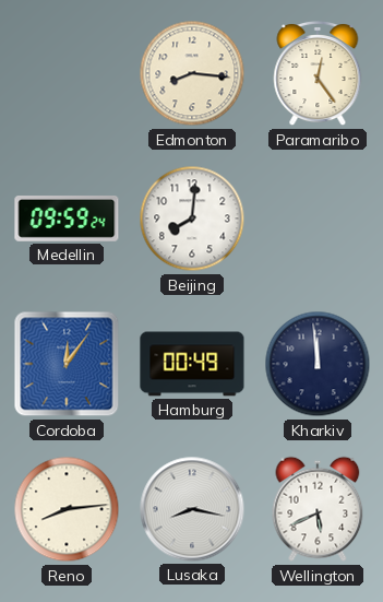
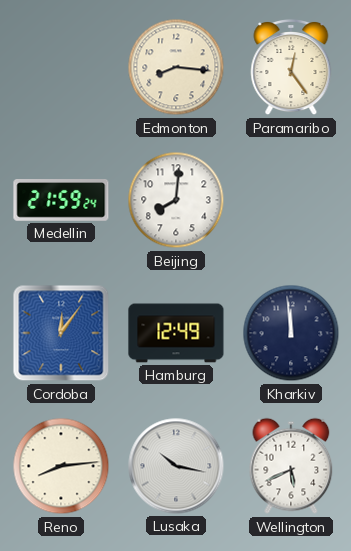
Medellin: 09:59 -> 21:59
Hamburg: 00:49 -> 12:49
Lusaka: 8:17 -> 10:17
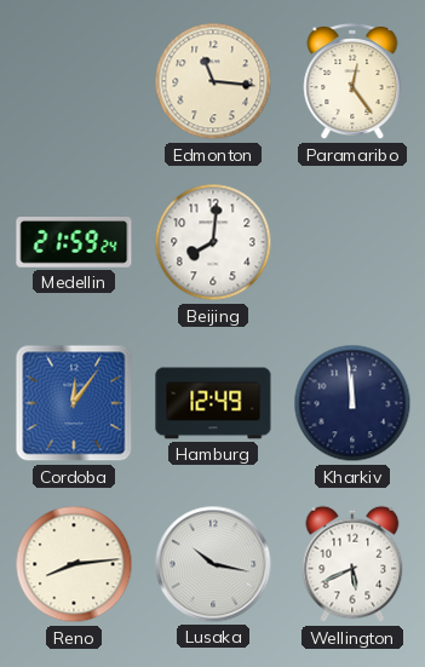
Edmonton: 8:16 -> 11:16
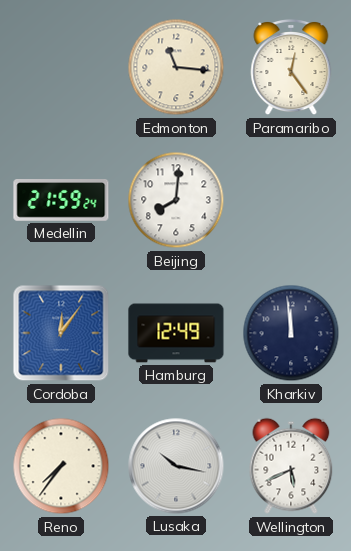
Reno: 8:14 -> 7:36
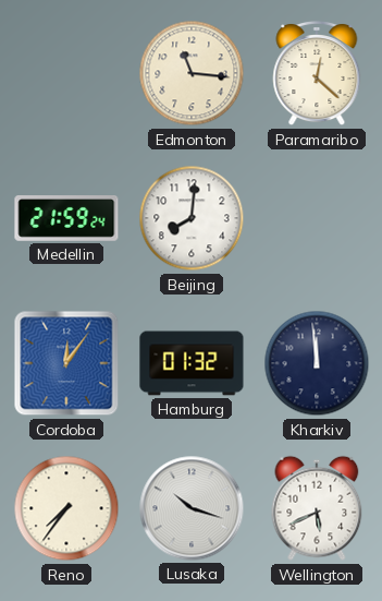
Paramaribo: 12:24 -> 12:22
Hamburg: 12:49 -> 01:32
Lusaka: 10:17 -> 10:18
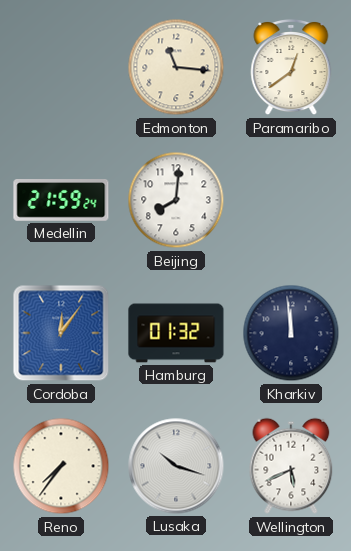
Paramaribo: 12:22 -> 12:39
